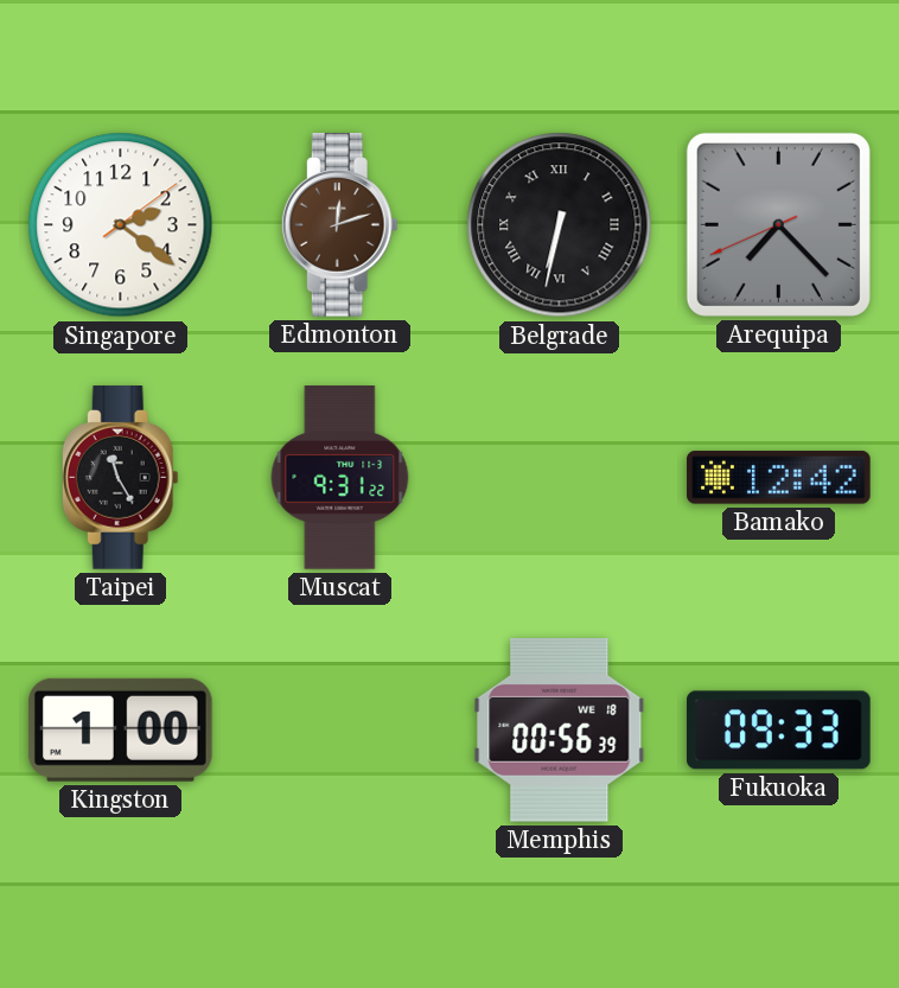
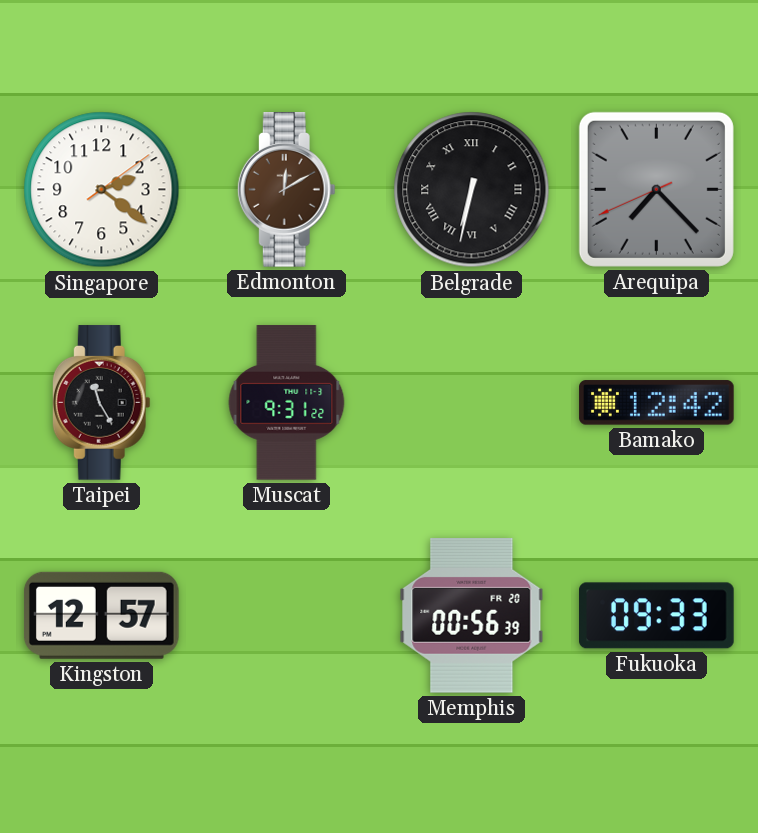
Edmonton: 12:12 -> 12:10
Kingston: 1:00 -> 12:57
Memphis date: WE 18 -> FR 20
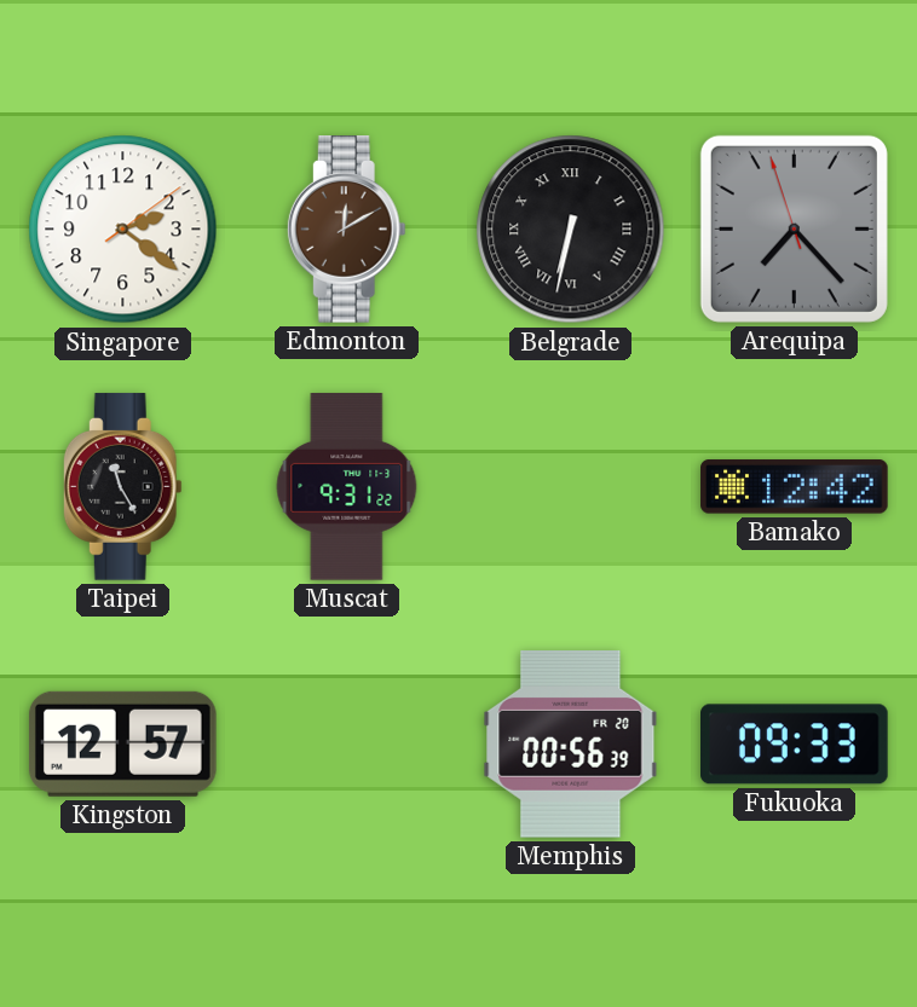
Arequipa: 7:22:41 -> 7:22:57
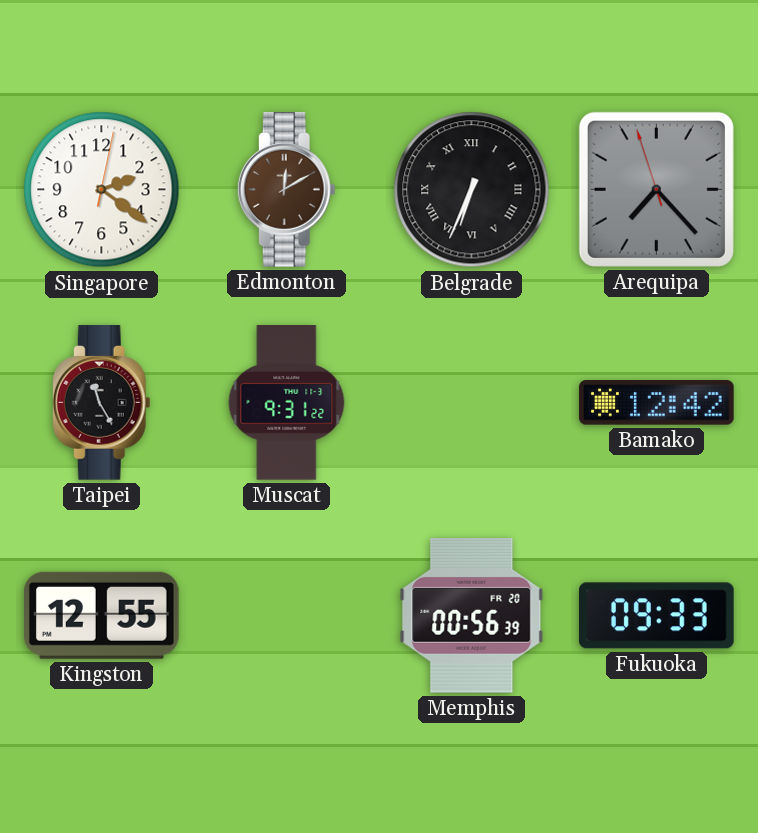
Singapore: 2:21:09 -> 2:21:02
Belgrade: 6:32 -> 6:34
Kingston: 12:57 -> 12:55
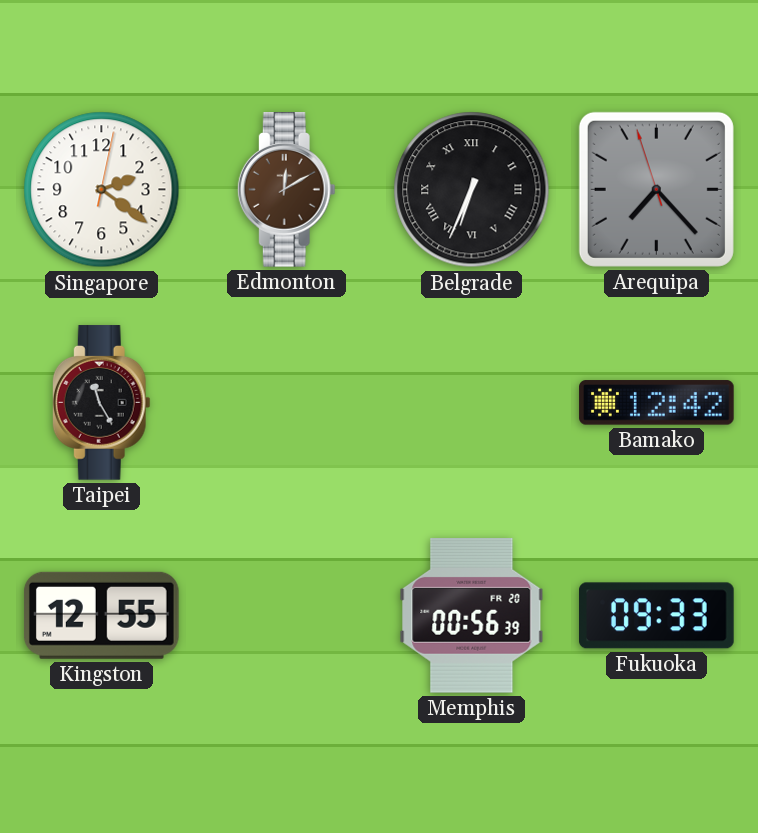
Muscat: 9:31 -> none
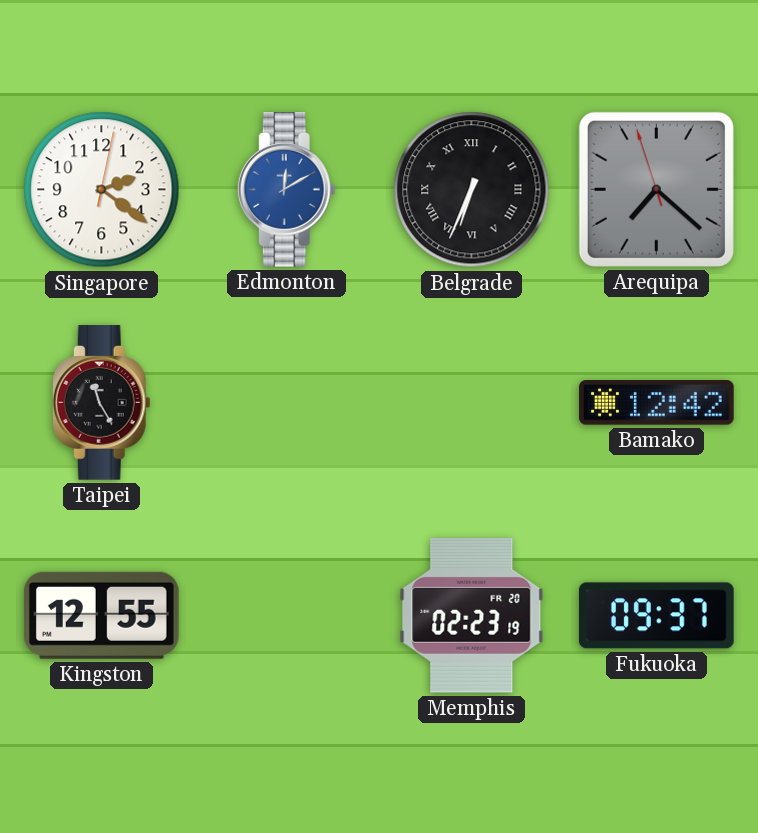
Edmonton dial: brown -> blue
Arequipa: 7:22 -> 7:21
Memphis: 00:56 -> 02:23
Fukuoka: 09:33 -> 09:37
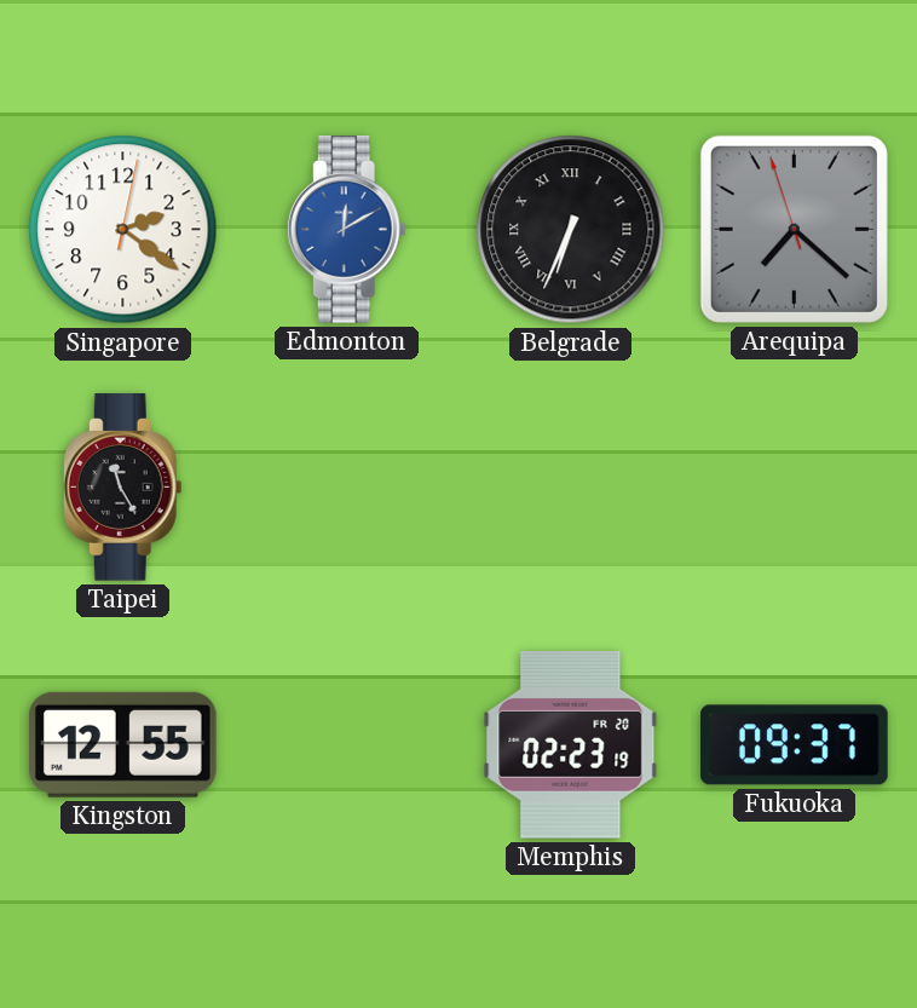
Bamako: 12:42 -> none
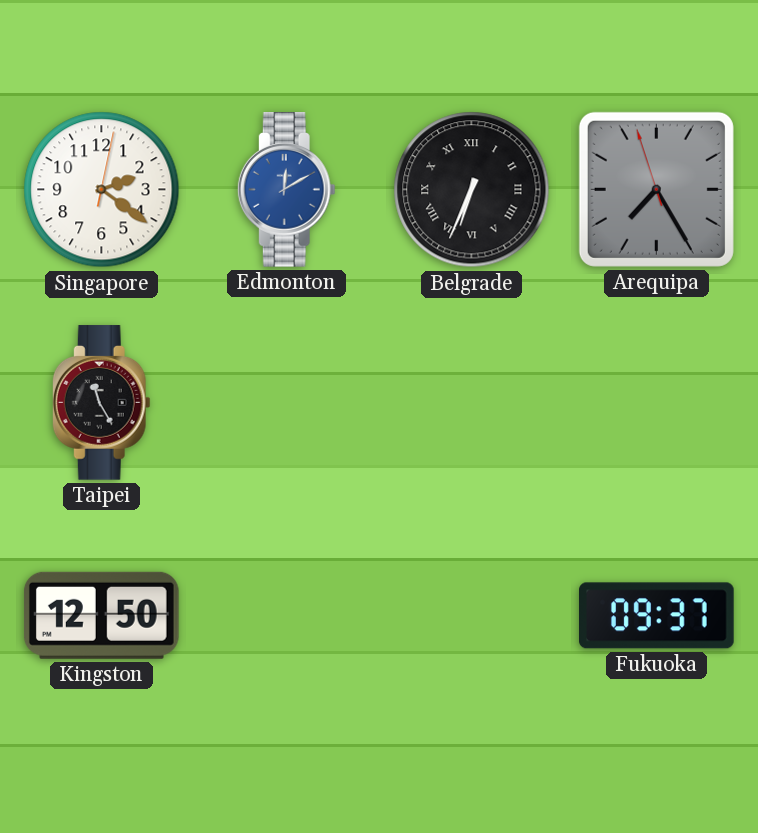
Arequipa: 7:21 -> 7:24
Kingston: 12:55 -> 12:50
Memphis: 02:23 -> none
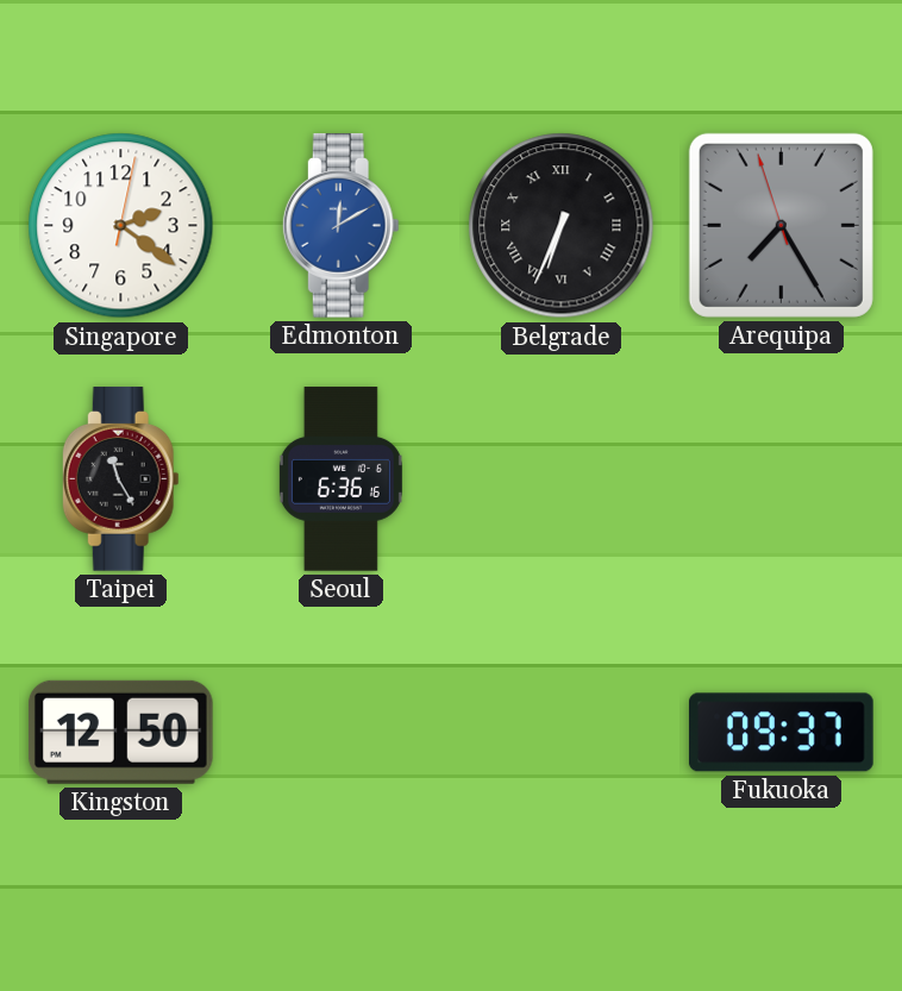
Seoul: none -> 6:36
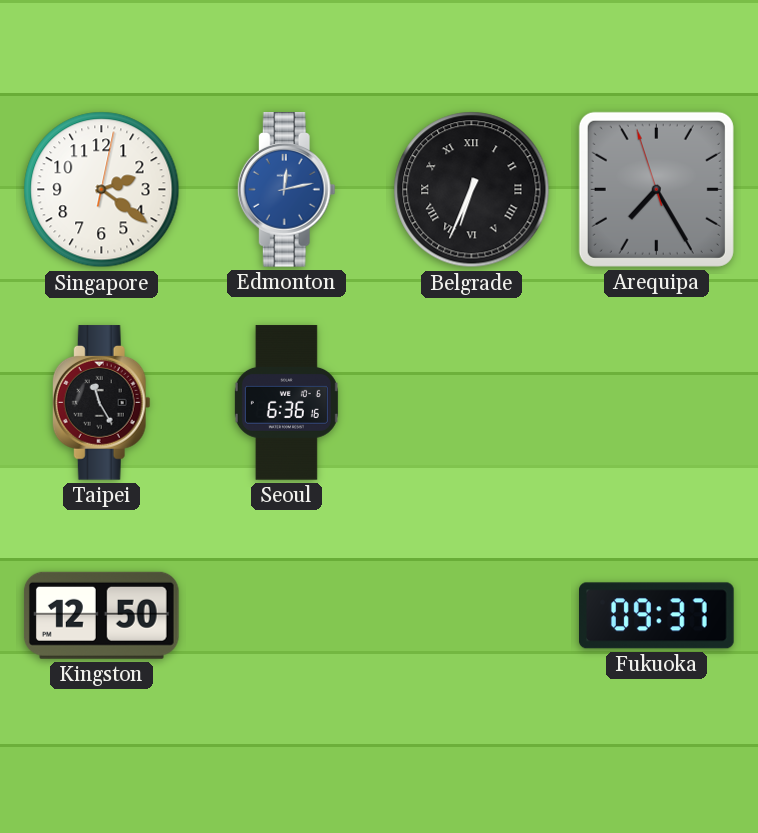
Edmonton: 12:10 -> 12:13
